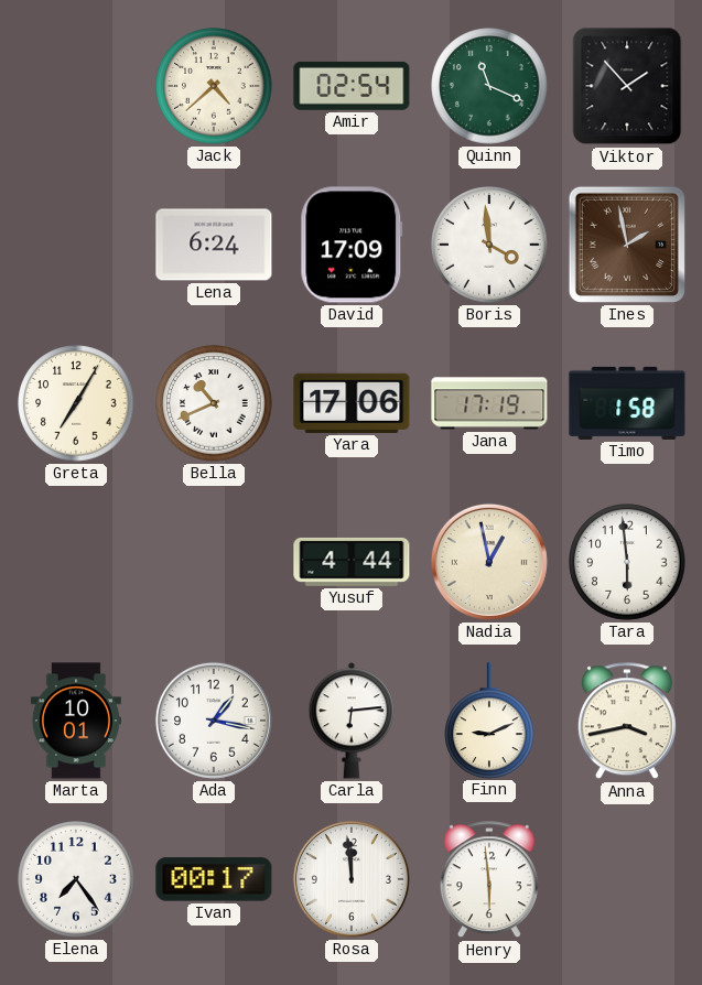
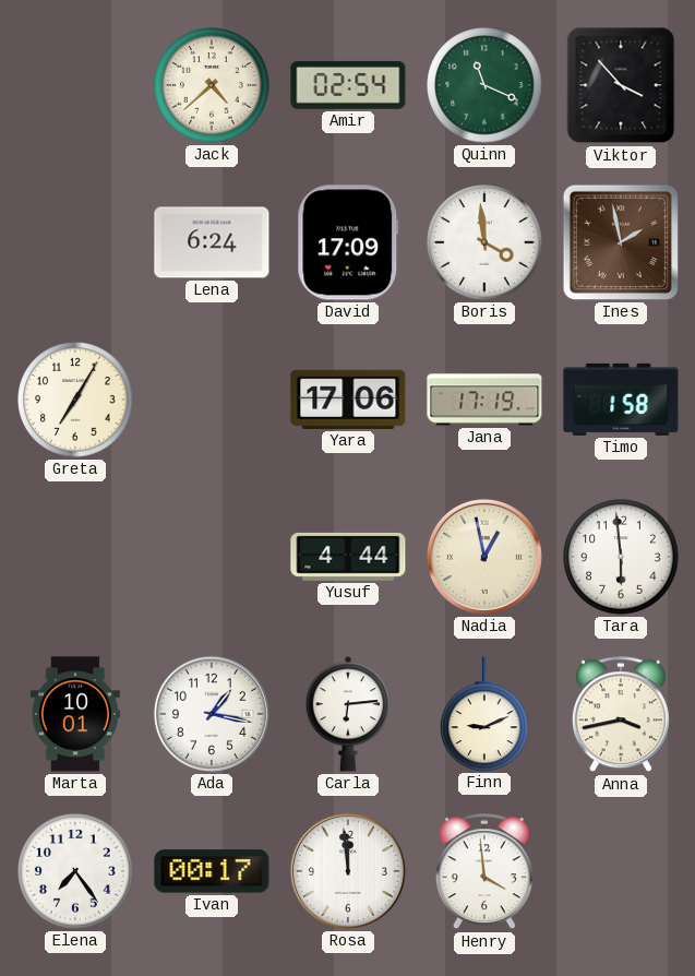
Viktor: 1:53 -> 3:53
Bella: 10:41 -> none
Henry: 5:59 -> 3:59
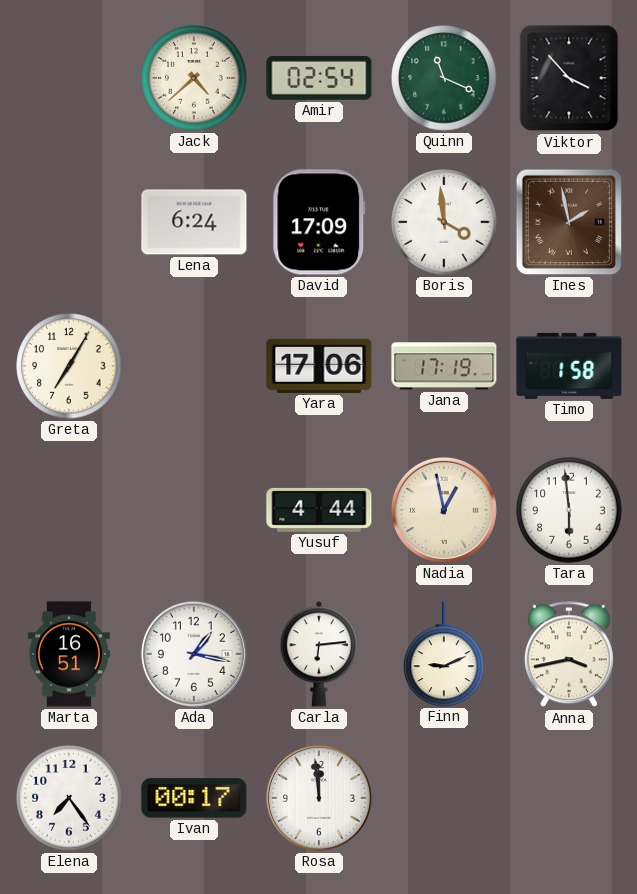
Marta: 10:01 -> 16:51
Henry: 3:59 -> none
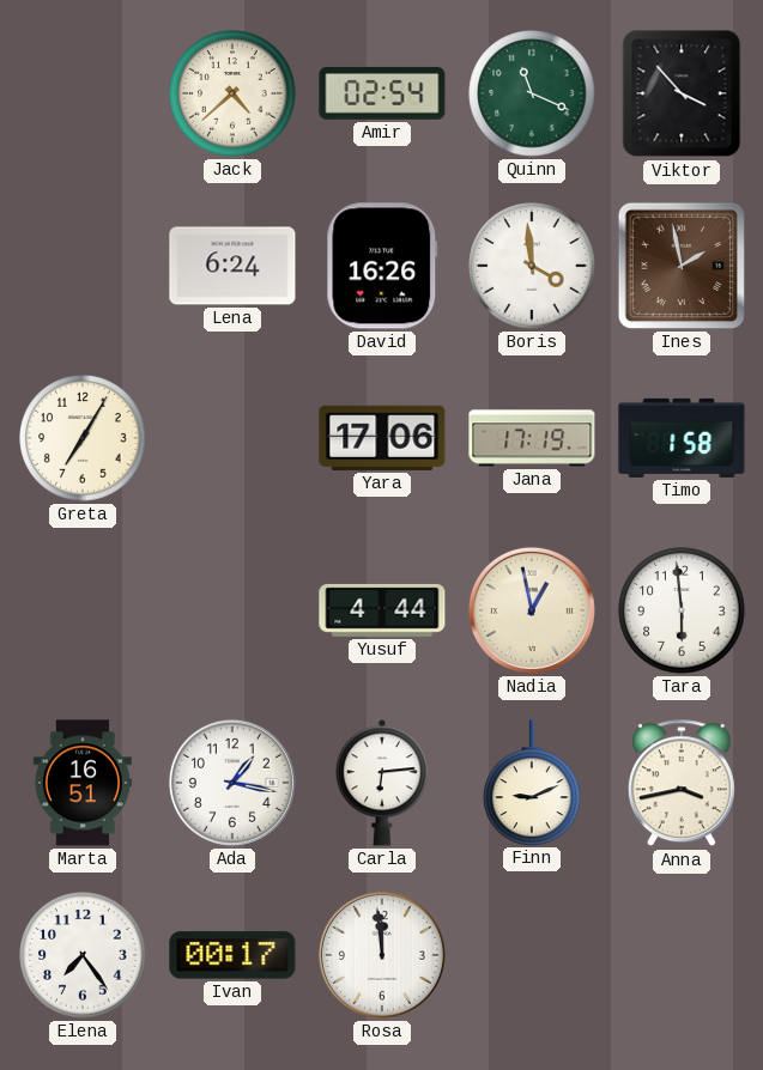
David: 17:09 -> 16:26
